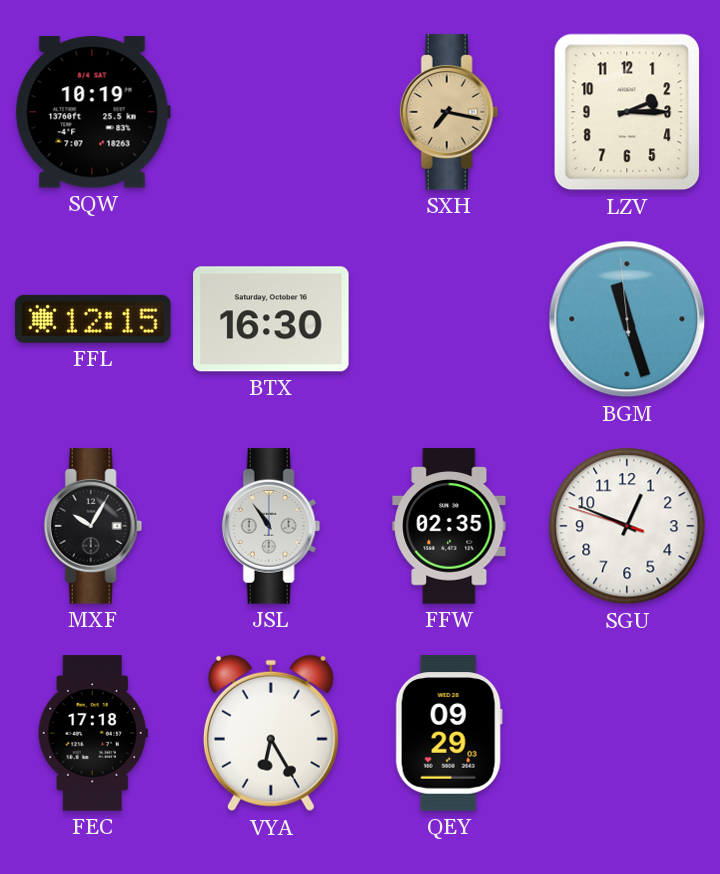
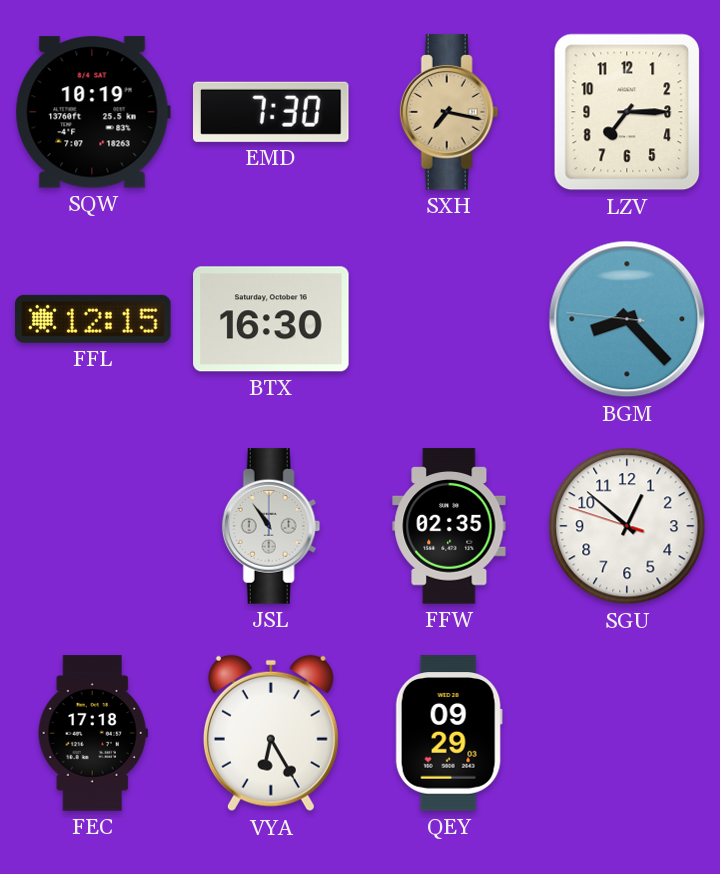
EMD: none -> 7:30
LZV: 2:15 -> 7:15
BGM: 11:26 -> 8:22
MXF: 10:05 -> none
SGU: 12:48 -> 12:51
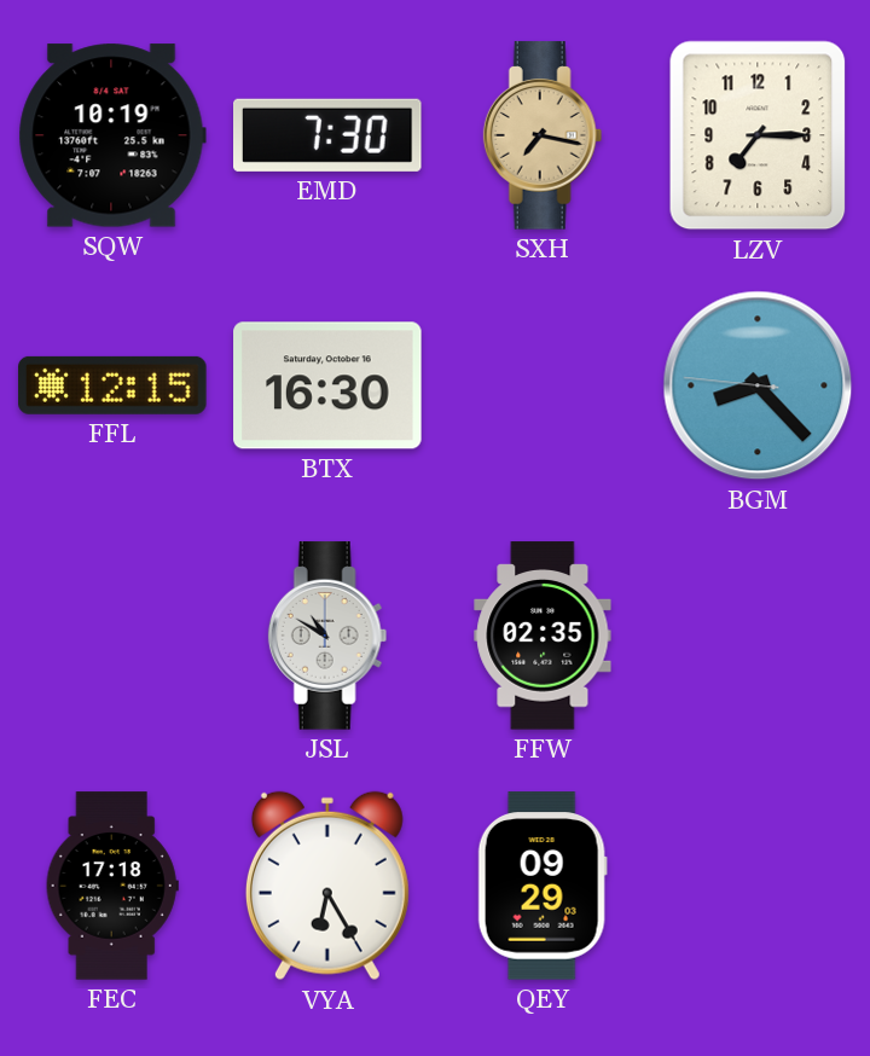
JSL: 10:54 -> 10:50
SGU: 12:51 -> none
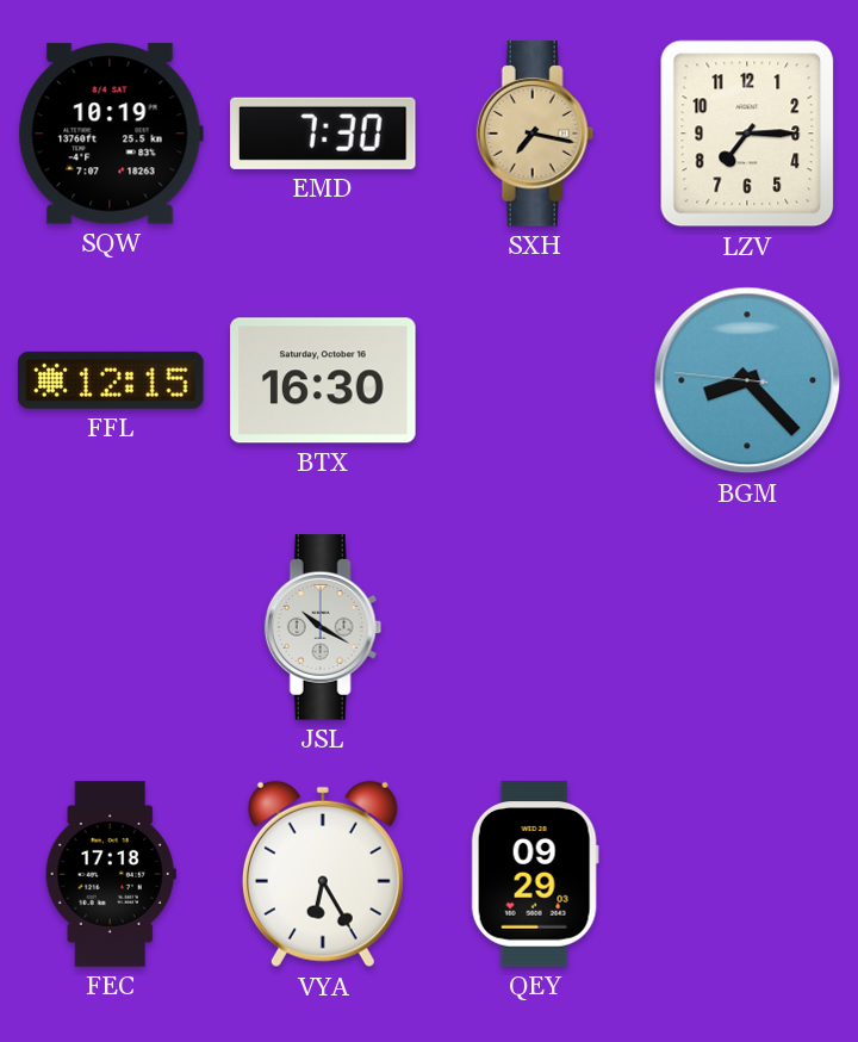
JSL: 10:50 -> 10:20
FFW: 02:35 -> none
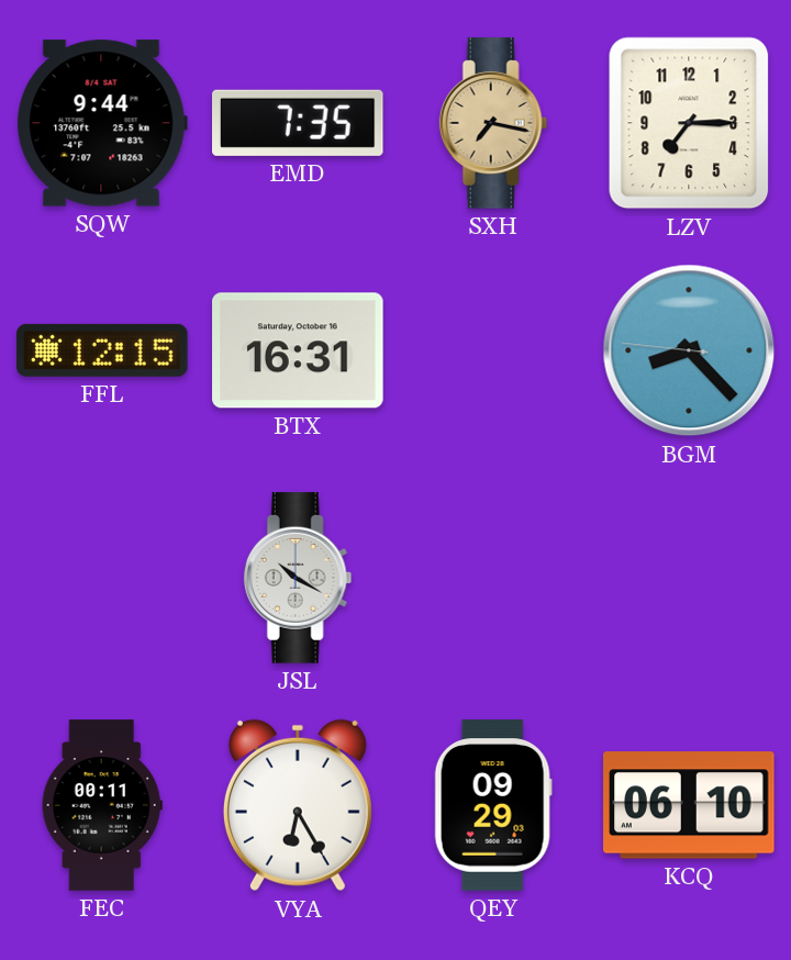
SQW: 10:19 -> 9:44
EMD: 7:30 -> 7:35
BTX: 16:30 -> 16:31
FEC: 17:18 -> 00:11
KCQ: none -> 06:10
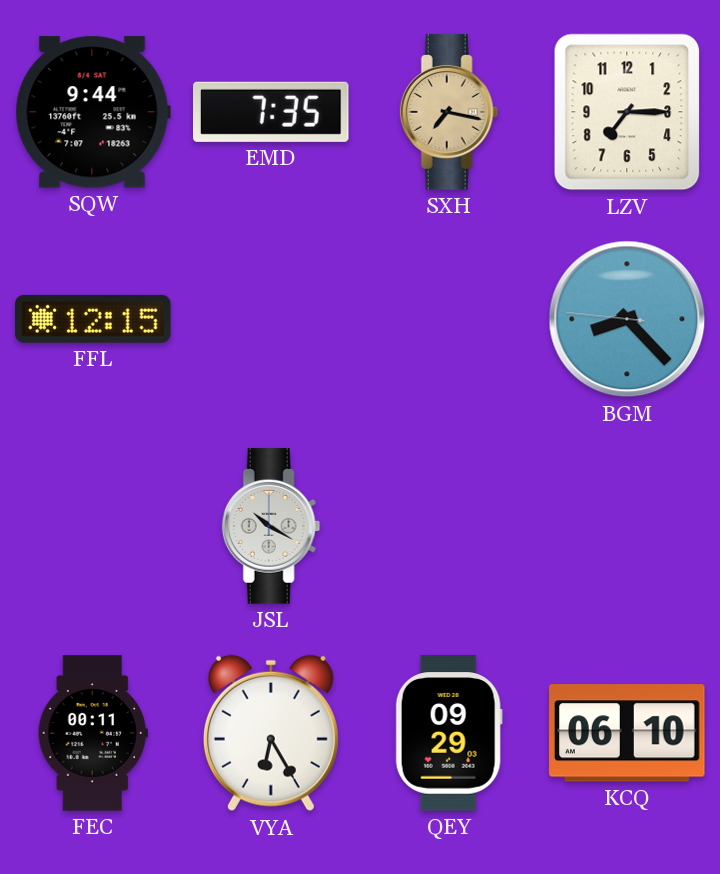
BTX: 16:31 -> none
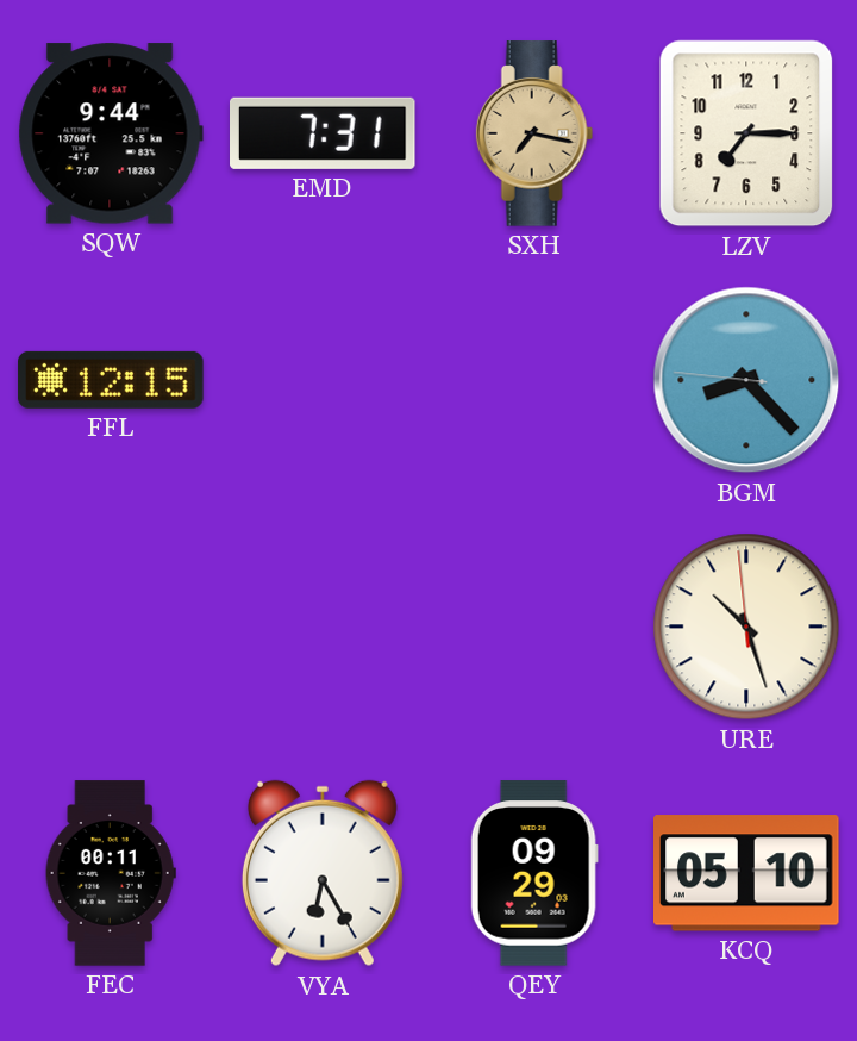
EMD: 7:35 -> 7:31
JSL: 10:20 -> none
URE: none -> 10:26
KCQ: 06:10 -> 05:10
